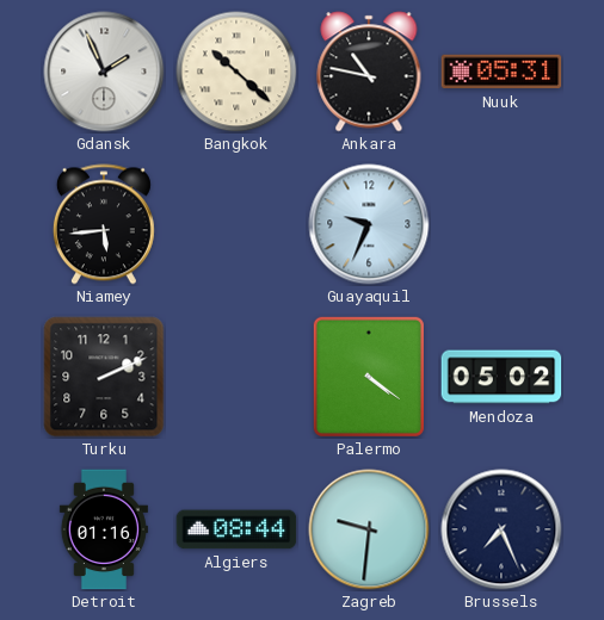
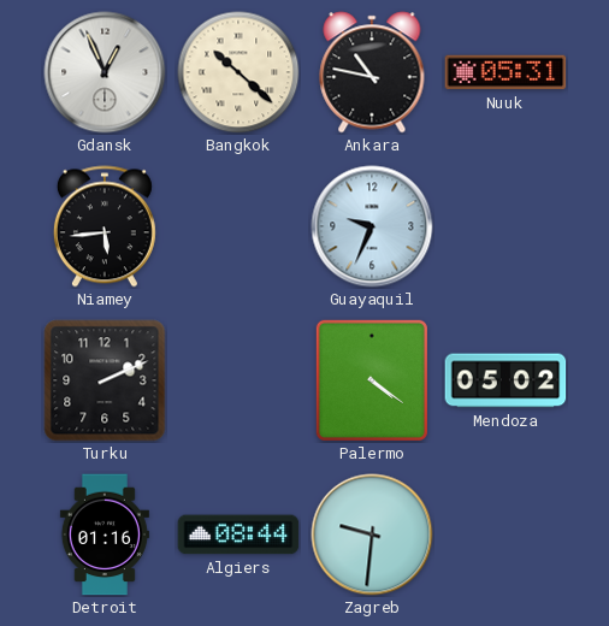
Gdansk: 1:56 -> 12:56
Brussels: 7:26 -> none
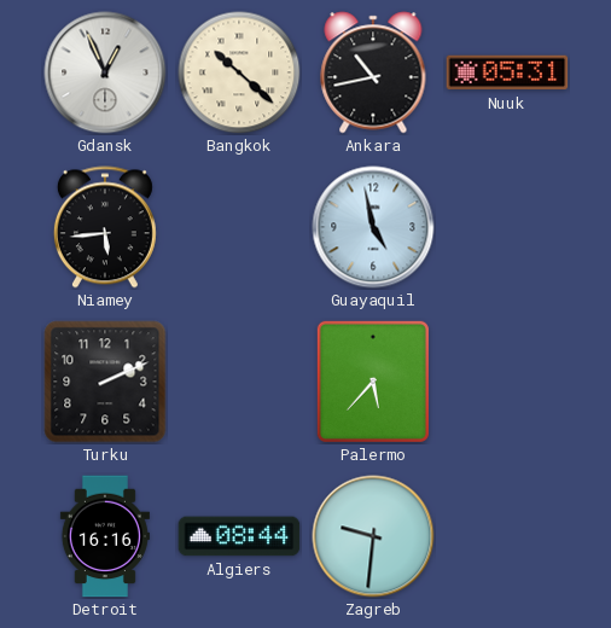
Ankara: 10:47 -> 10:43
Guayaquil: 9:34 -> 4:58
Palermo: 4:21 -> 5:37
Mendoza: 05:02 -> none
Detroit: 01:16 -> 16:16
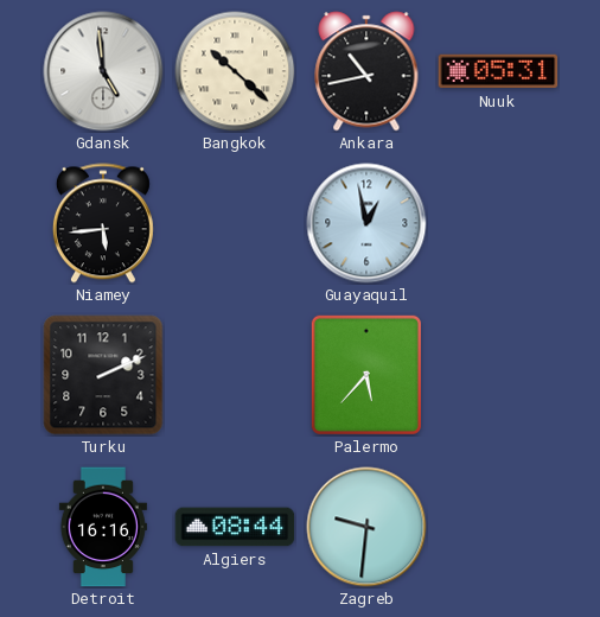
Gdansk: 12:56 -> 4:59
Guayaquil: 4:58 -> 12:58
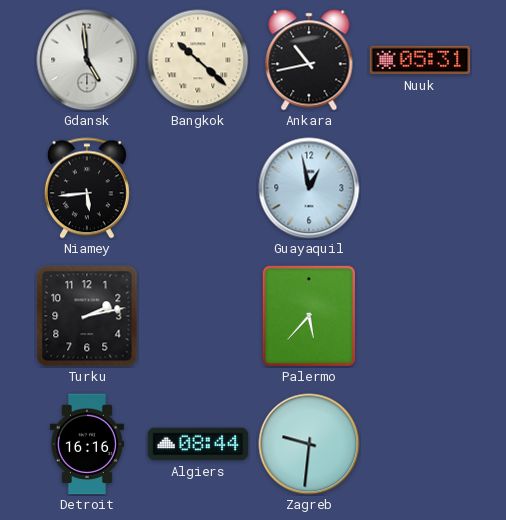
Turku: 2:11 -> 2:13
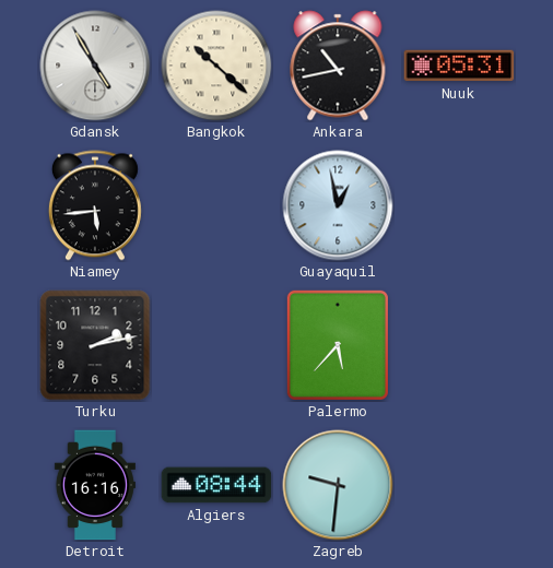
Gdansk: 4:59 -> 4:55
